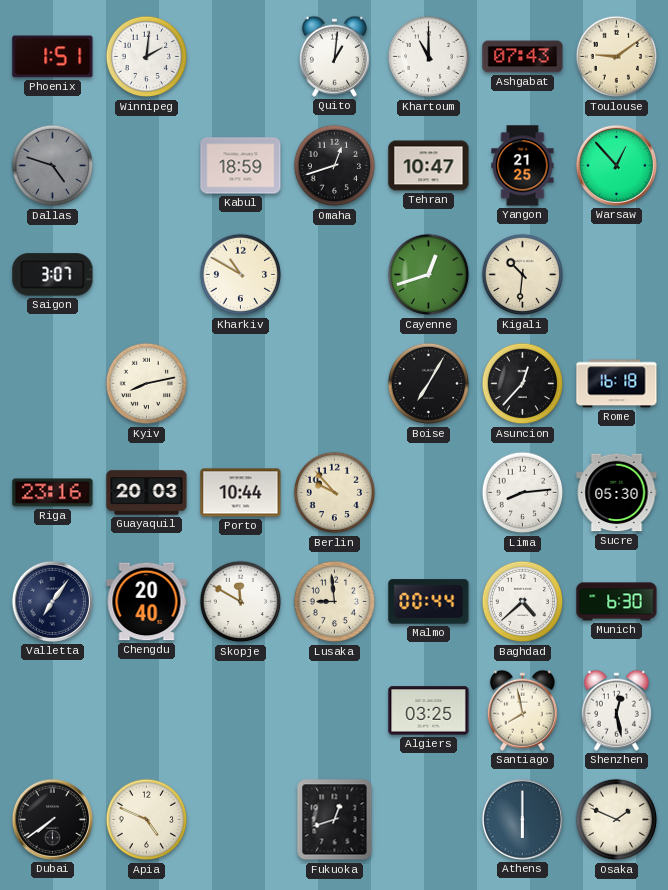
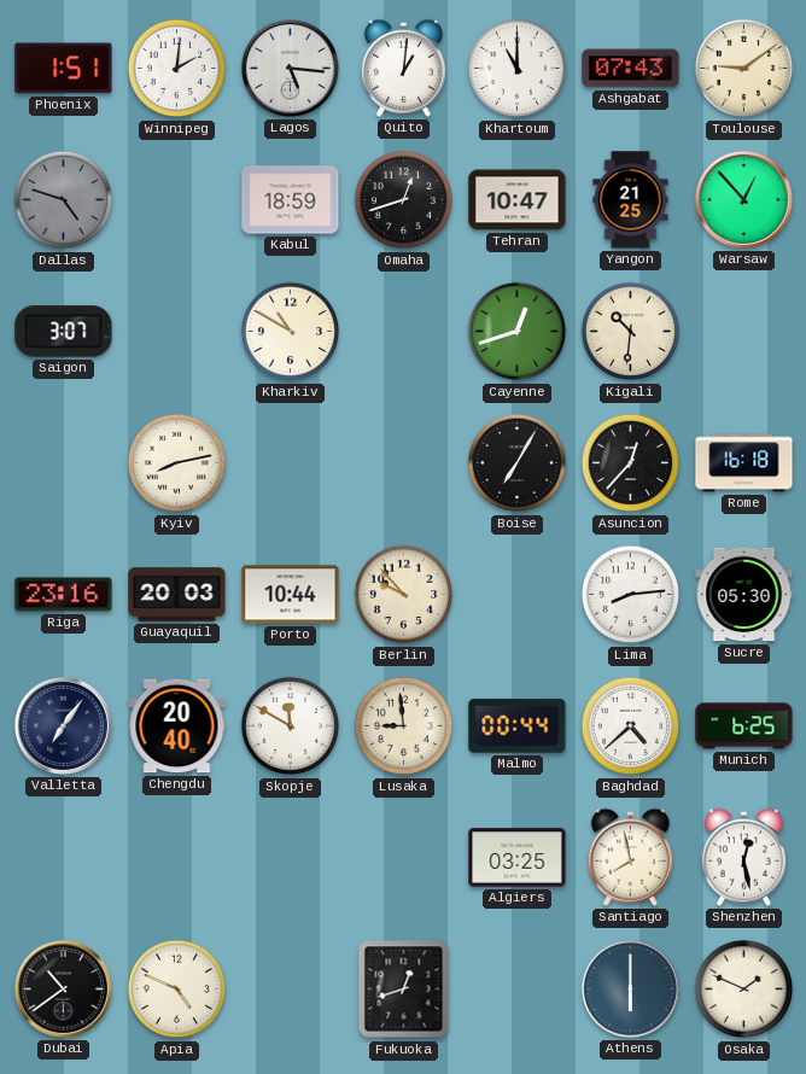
Lagos: none -> 5:16
Munich: 6:30 -> 6:25
Dubai: 7:39 -> 10:39
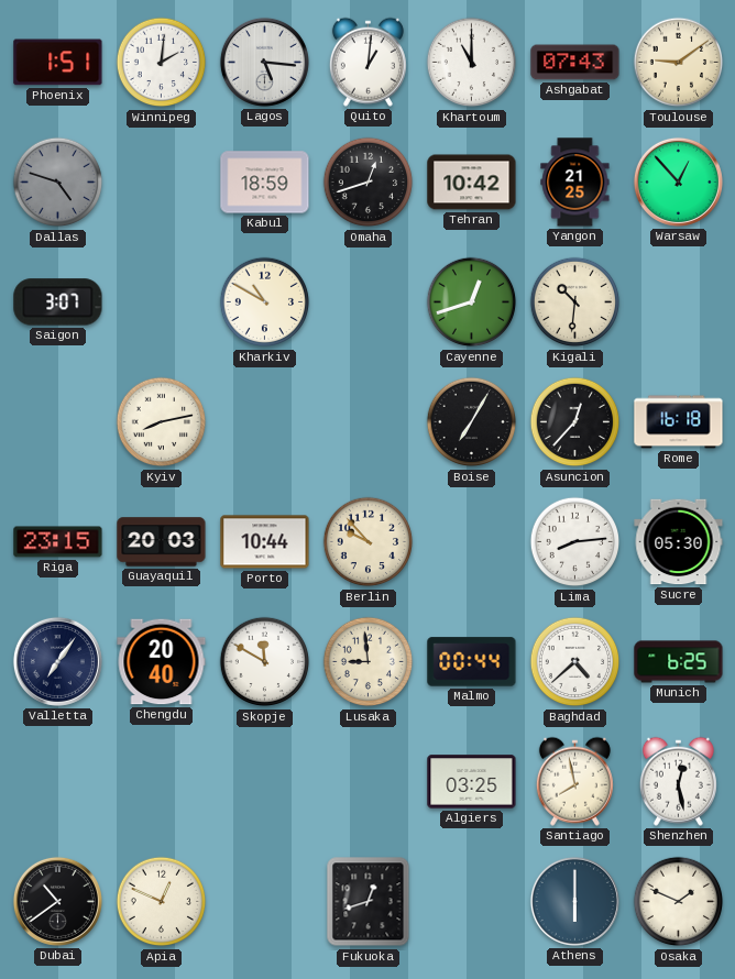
Tehran: 10:47 -> 10:42
Riga: 23:16 -> 23:15
Apia: 4:49 -> 12:49
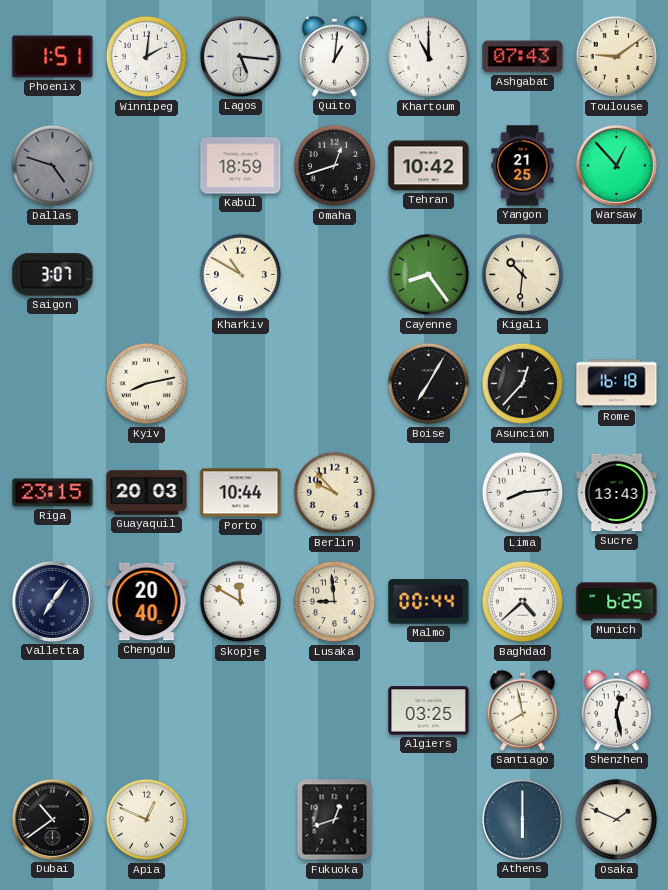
Cayenne: 12:42 -> 8:24
Sucre: 05:30 -> 13:43
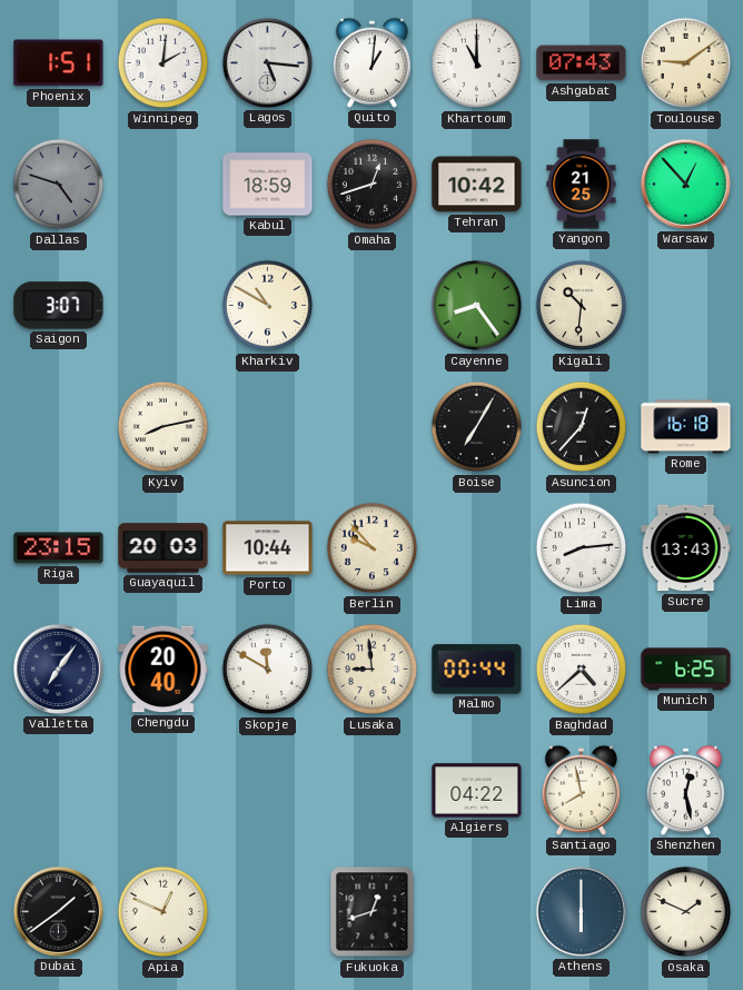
Algiers: 03:25 -> 04:22
Dubai: 10:39 -> 1:39
